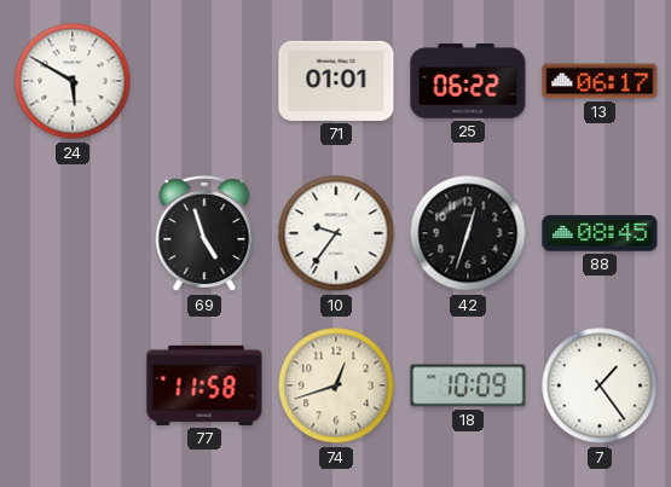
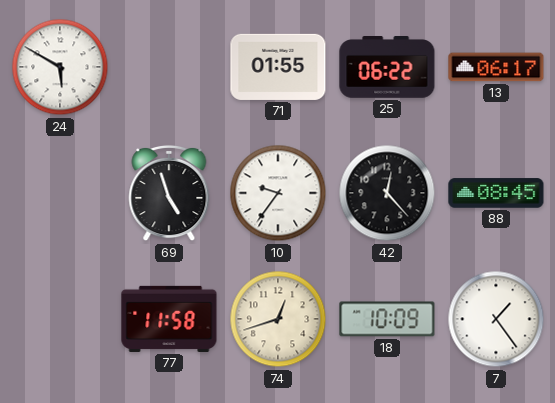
71: 01:01 -> 01:55
42: 12:33 -> 12:23
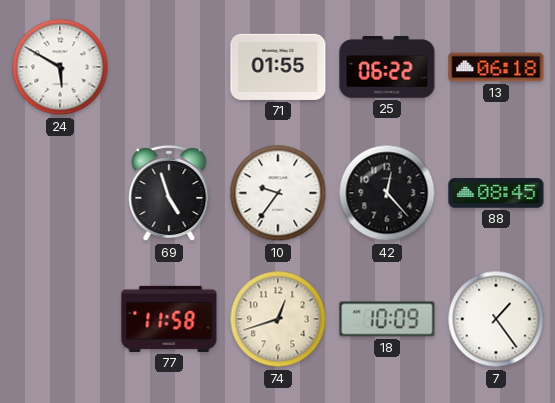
13: 06:17 -> 06:18
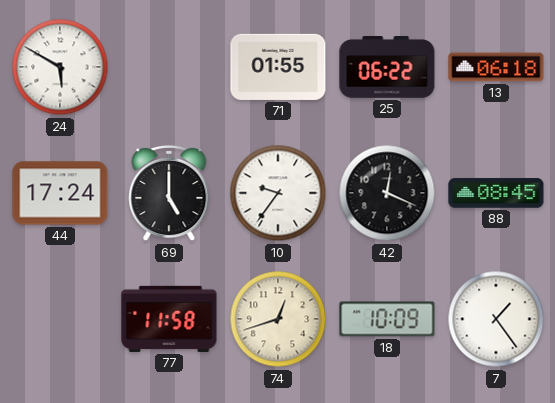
44: none -> 17:24
69: 4:57 -> 5:00
42: 12:23 -> 12:19
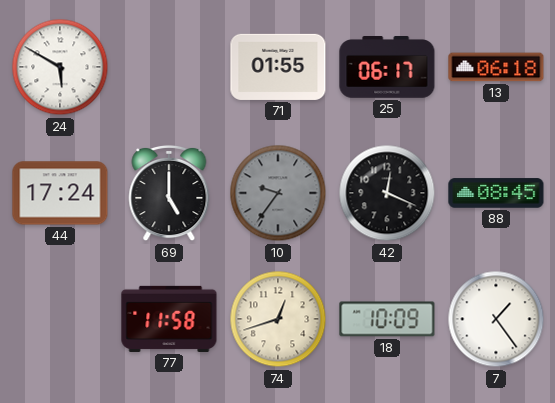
25: 06:22 -> 06:17
10 dial: white -> grey
